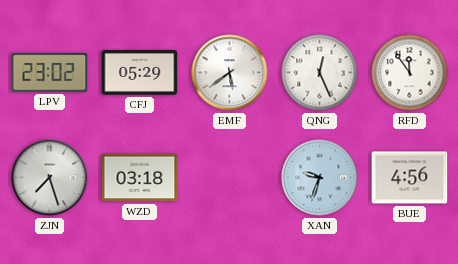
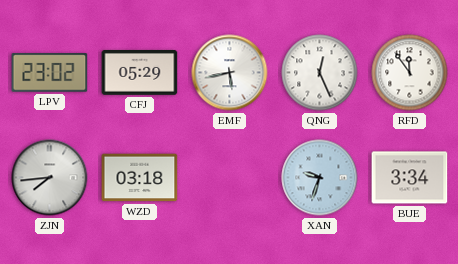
EMF: 5:39 -> 5:43
ZJN: 7:27 -> 7:44
BUE: 4:56 -> 3:34
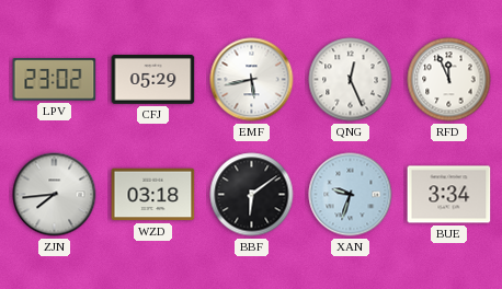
RFD: 11:54 -> 11:56
BBF: none -> 6:09
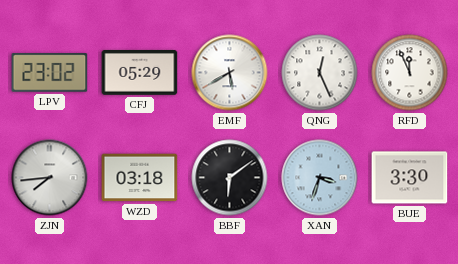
EMF: 5:43 -> 5:40
XAN: 9:33 -> 3:33
BUE: 3:34 -> 3:30
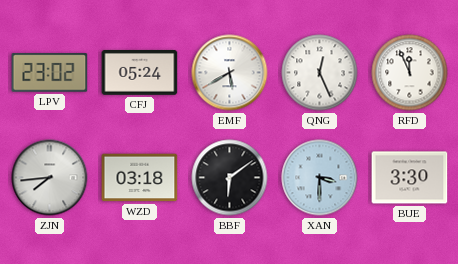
CFJ: 05:29 -> 05:24
XAN: 3:33 -> 3:30
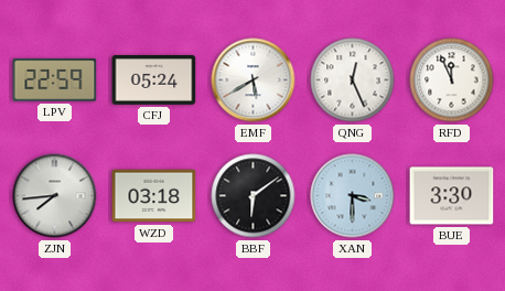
LPV: 23:02 -> 22:59
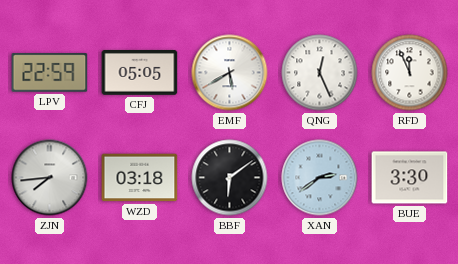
CFJ: 05:24 -> 05:05
XAN: 3:30 -> 2:39
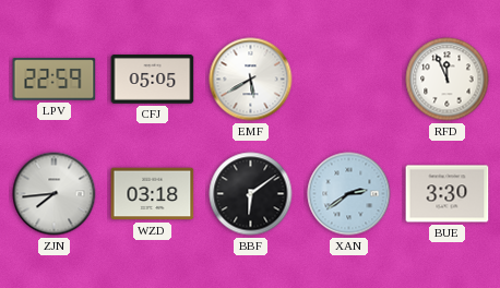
QNG: 12:26 -> none
